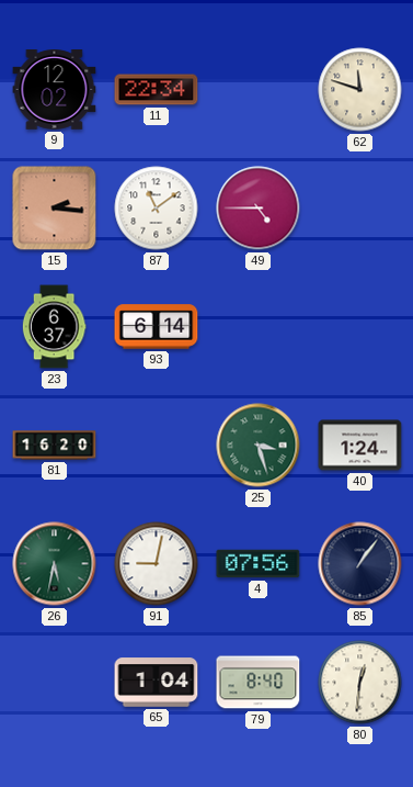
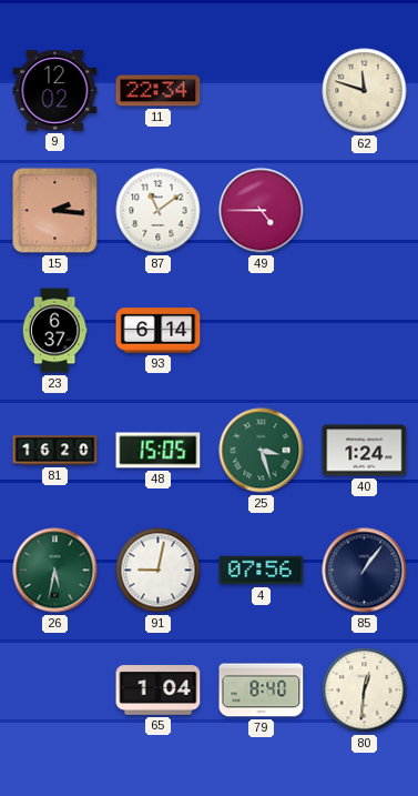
48: none -> 15:05
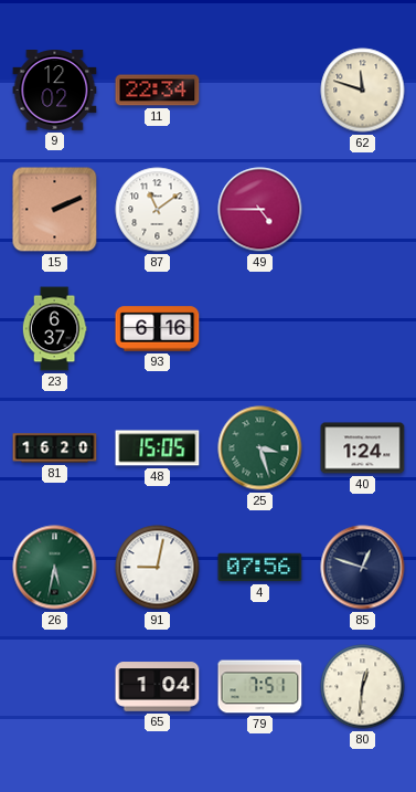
15: 2:16 -> 2:11
93: 6:14 -> 6:16
85: 1:06 -> 12:48
79: 8:40 -> 7:51
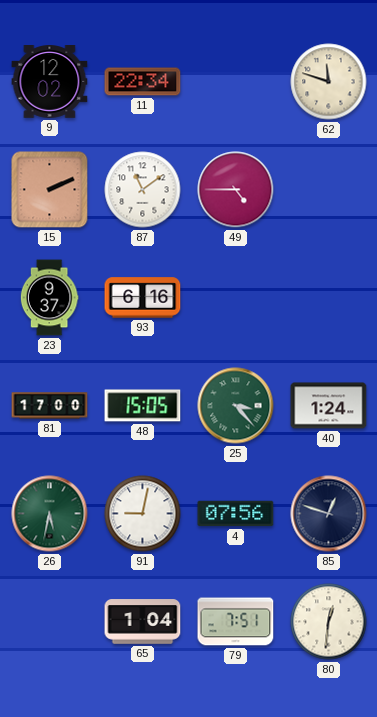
23: 6:37 -> 9:37
81: 16:20 -> 17:00
25: 3:27 -> 3:23
